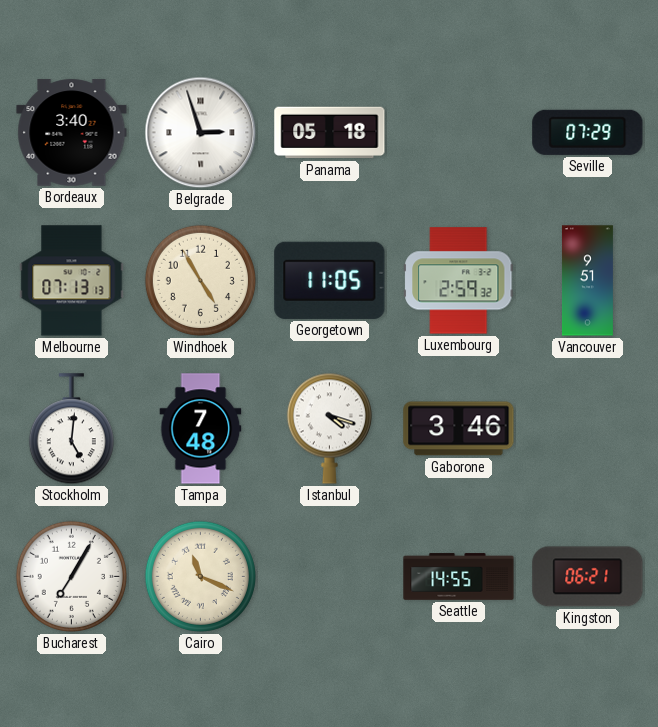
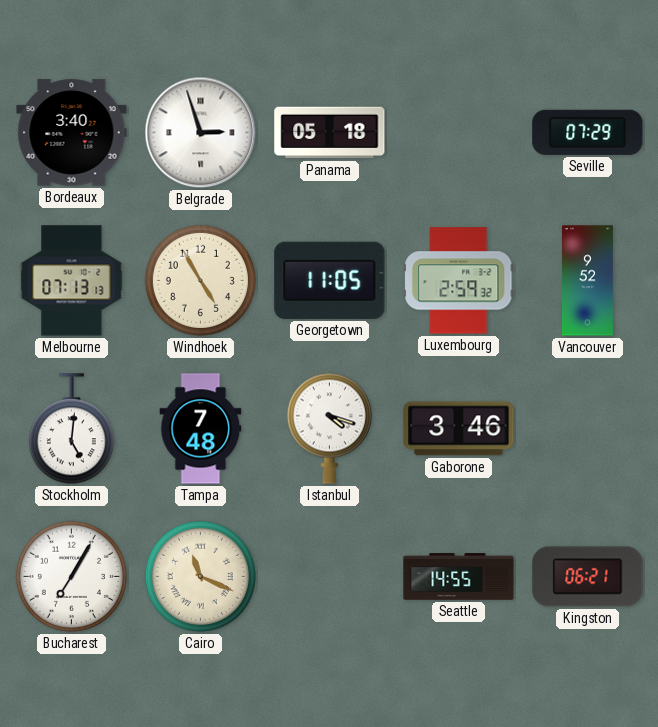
Vancouver: 9:51 -> 9:52
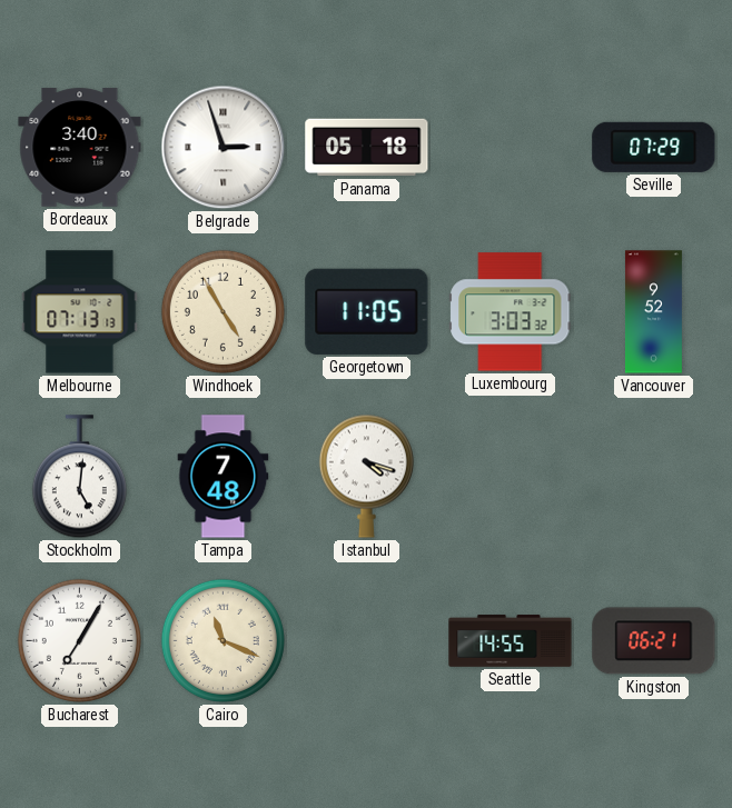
Luxembourg: 2:59 -> 3:03
Gaborone: 3:46 -> none
